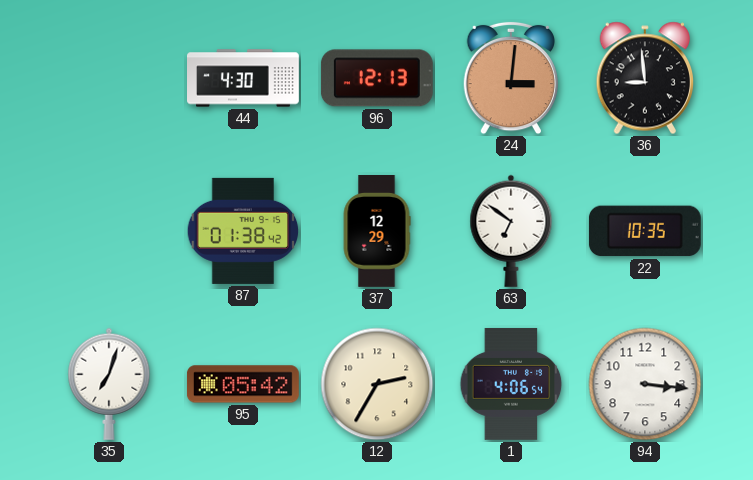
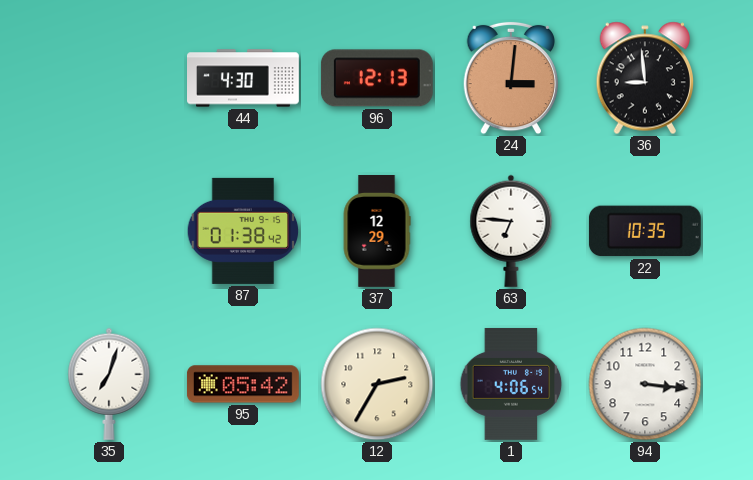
63: 6:51 -> 6:46
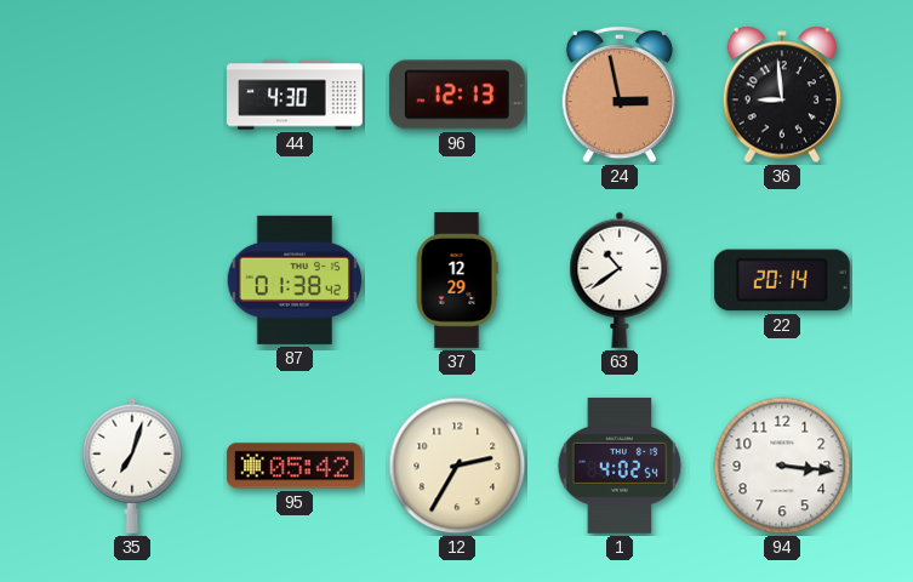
24: 3:01 -> 2:58
63: 6:46 -> 10:39
22: 10:35 -> 20:14
1: 4:06 -> 4:02
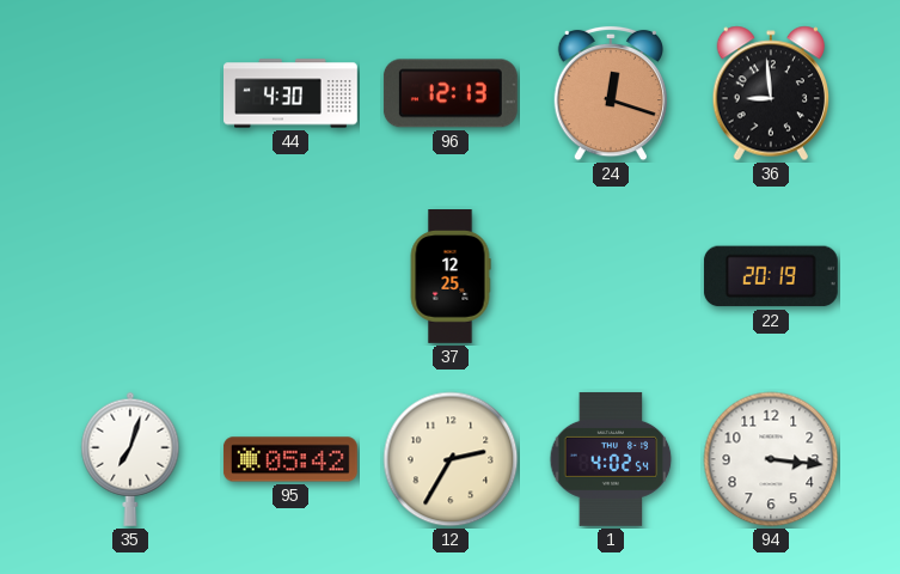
24: 2:58 -> 12:18
87: 01:38 -> none
37: 12:29 -> 12:25
63: 10:39 -> none
22: 20:14 -> 20:19
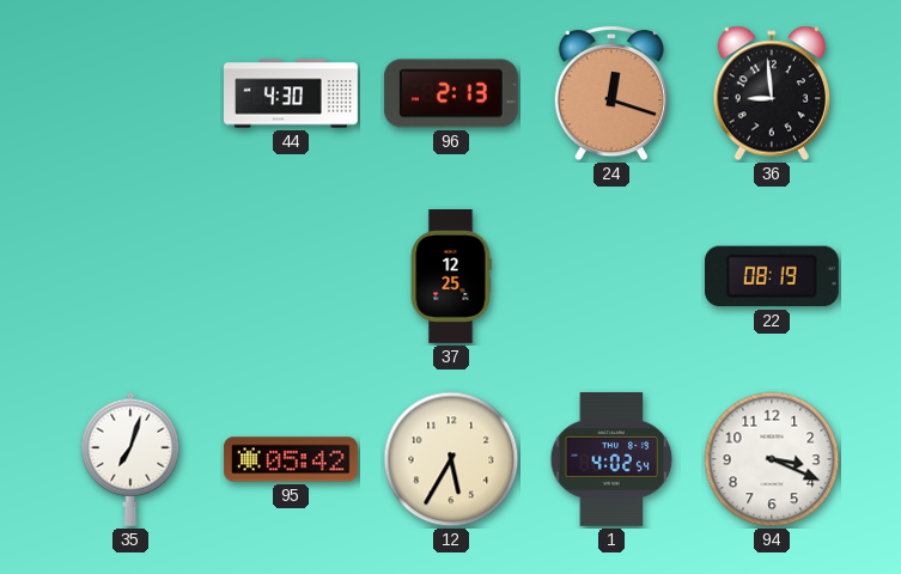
96: 12:13 -> 2:13
22: 20:19 -> 08:19
12: 2:35 -> 5:35
94: 3:16 -> 3:19
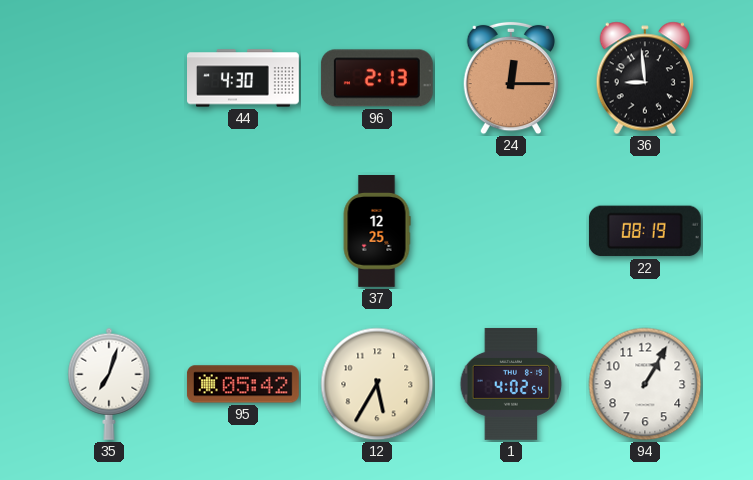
24: 12:18 -> 12:15
94: 3:19 -> 1:05
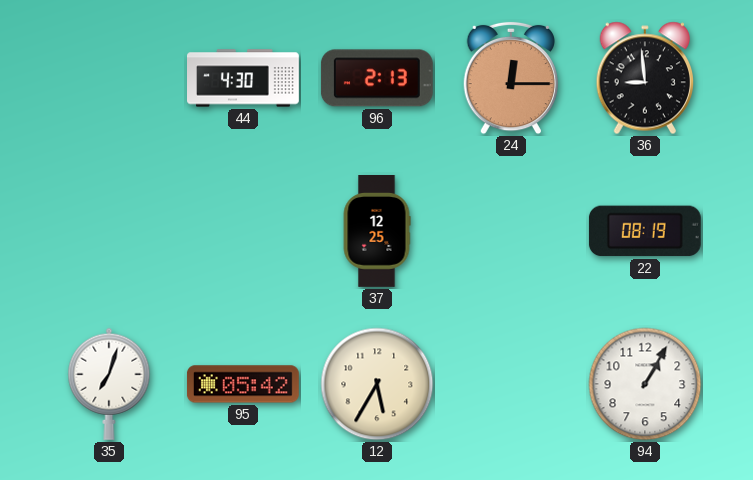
1: 4:02 -> none
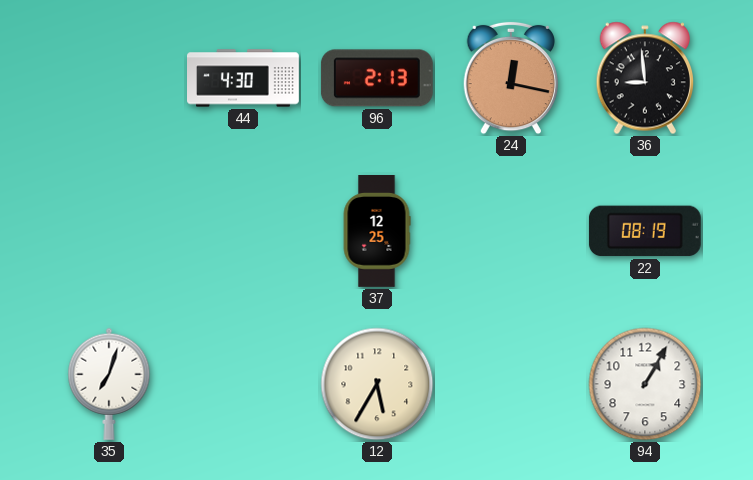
24: 12:15 -> 12:17
95: 05:42 -> none
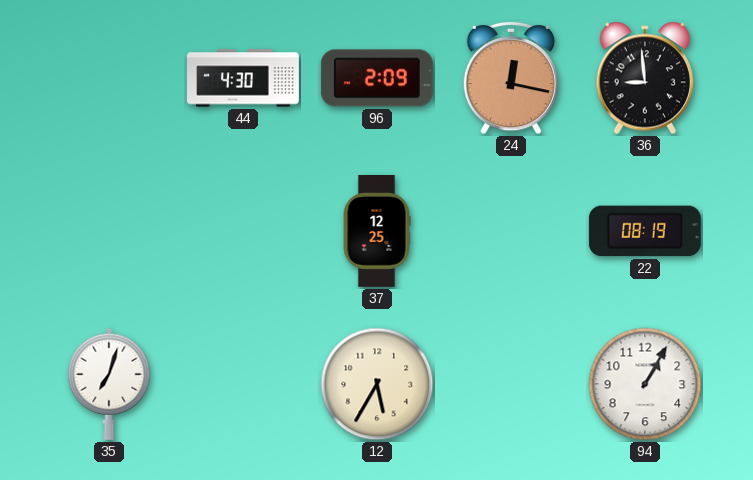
96: 2:13 -> 2:09
